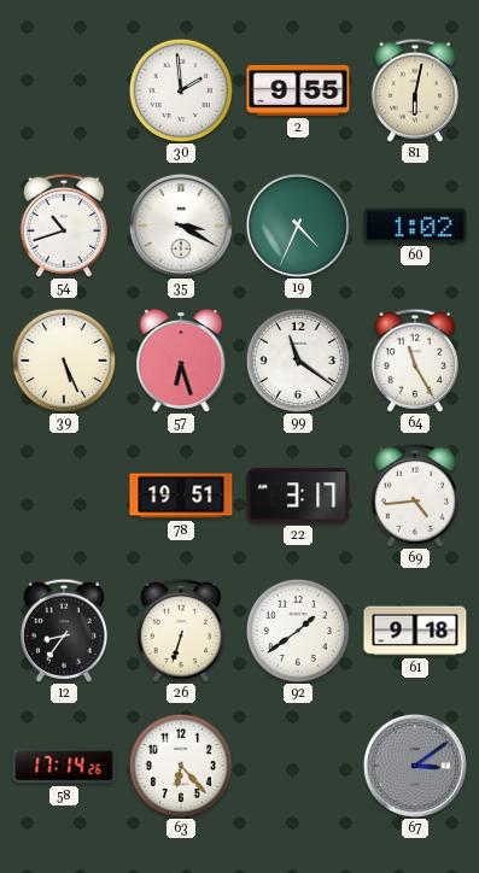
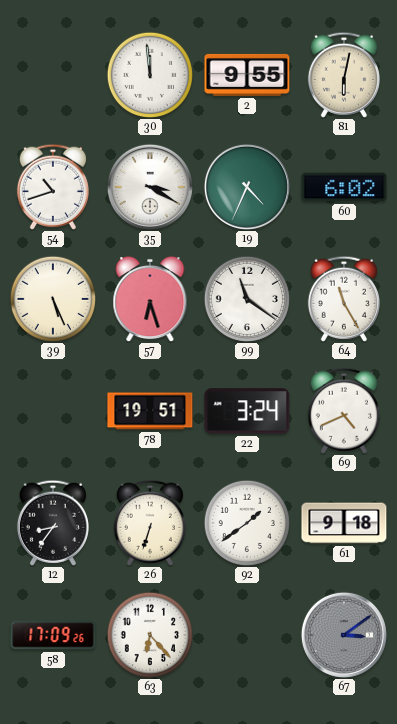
30: 1:59 -> 11:59
60: 1:02 -> 6:02
22: 3:17 -> 3:24
69: 4:44 -> 4:41
58: 17:14 -> 17:09
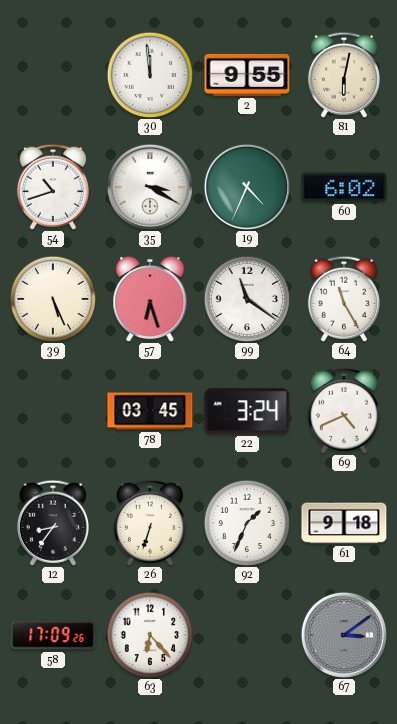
78: 19:51 -> 03:45
92: 1:39 -> 1:34
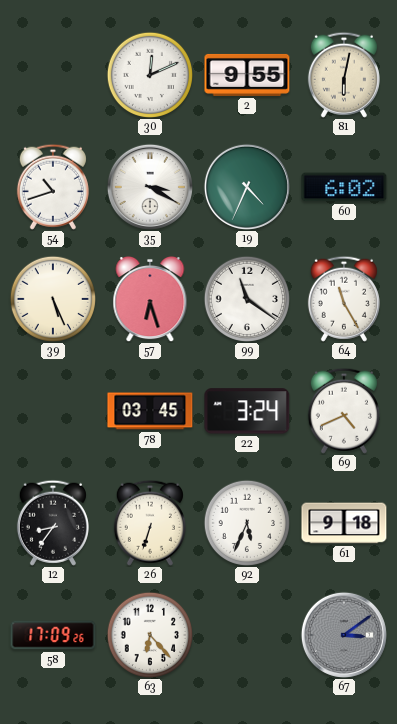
30: 11:59 -> 12:11
92: 1:34 -> 5:34
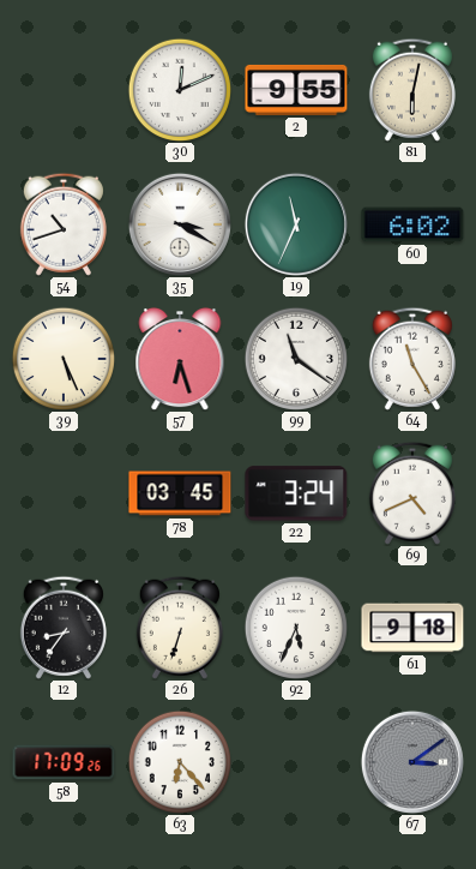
19: 4:34 -> 11:34
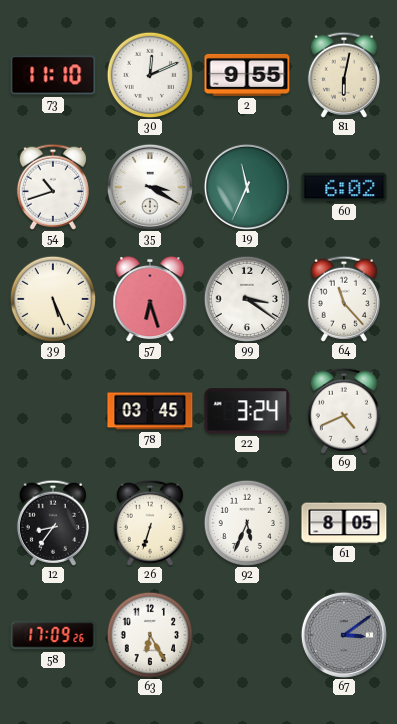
73: none -> 11:10
99: 11:21 -> 3:21
64: 11:25 -> 11:23
61: 9:18 -> 8:05
63: 6:23 -> 6:25
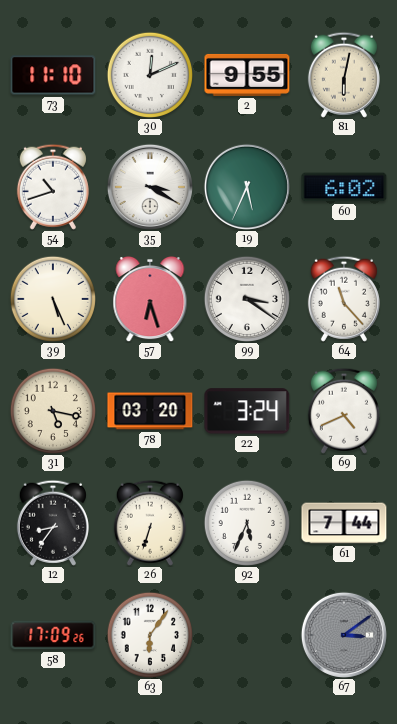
19: 11:34 -> 5:34
31: none -> 5:17
78: 03:45 -> 03:20
61: 8:05 -> 7:44
63: 6:25 -> 6:06
